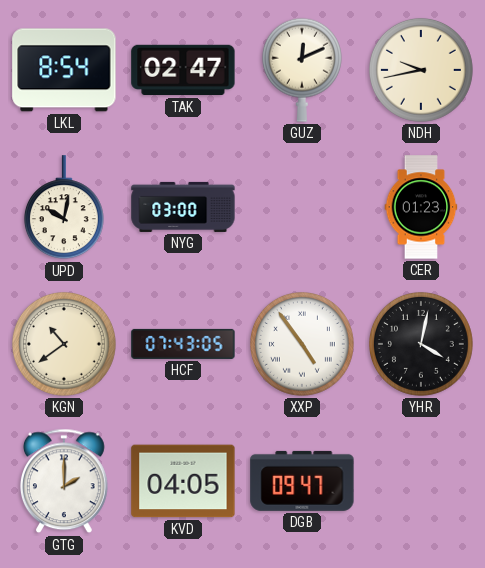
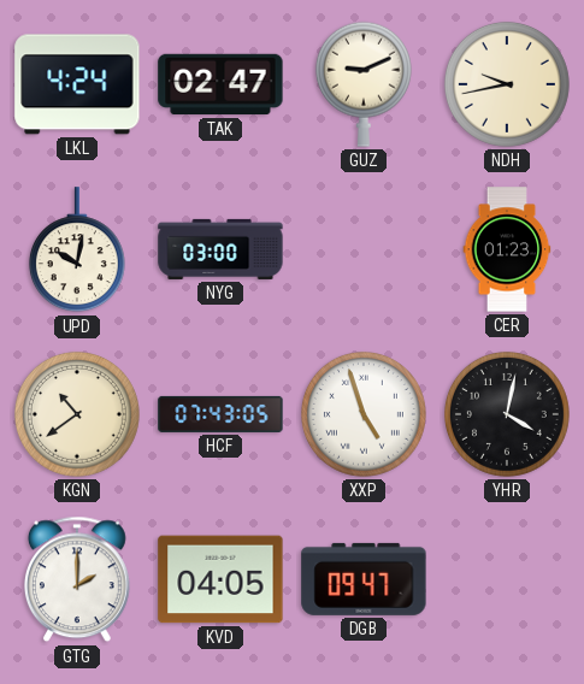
LKL: 8:54 -> 4:24
GUZ: 12:11 -> 9:11
XXP: 4:54 -> 4:57
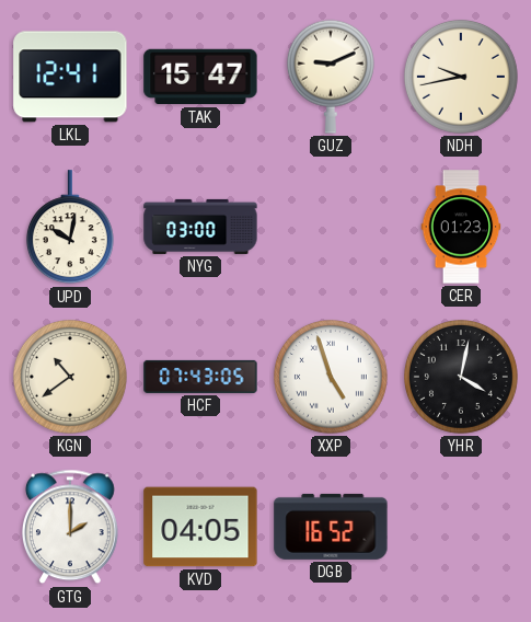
LKL: 4:24 -> 12:41
TAK: 02:47 -> 15:47
DGB: 09:47 -> 16:52
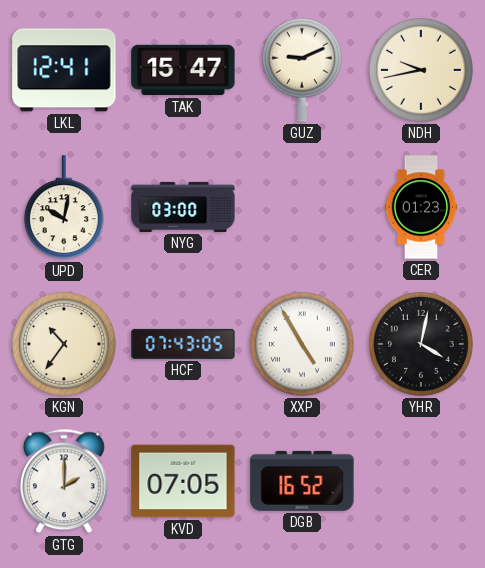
KGN: 10:39 -> 10:36
XXP: 4:57 -> 4:55
KVD: 04:05 -> 07:05
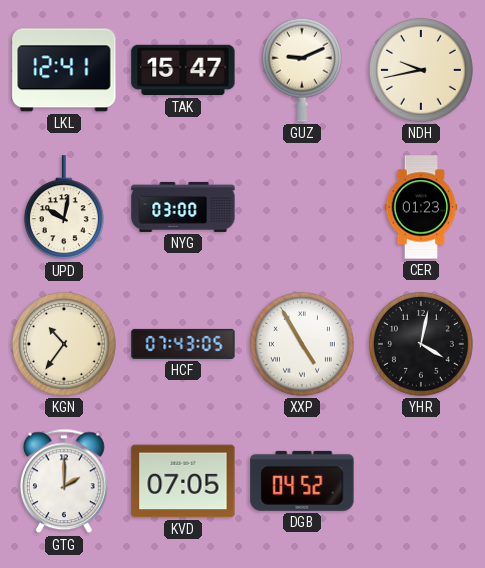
DGB: 16:52 -> 04:52
